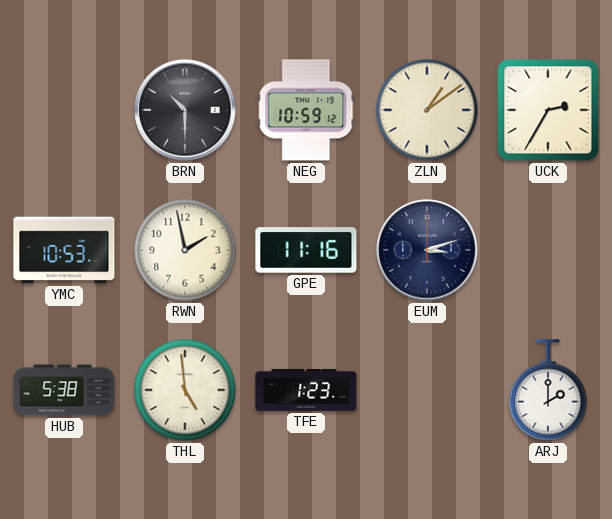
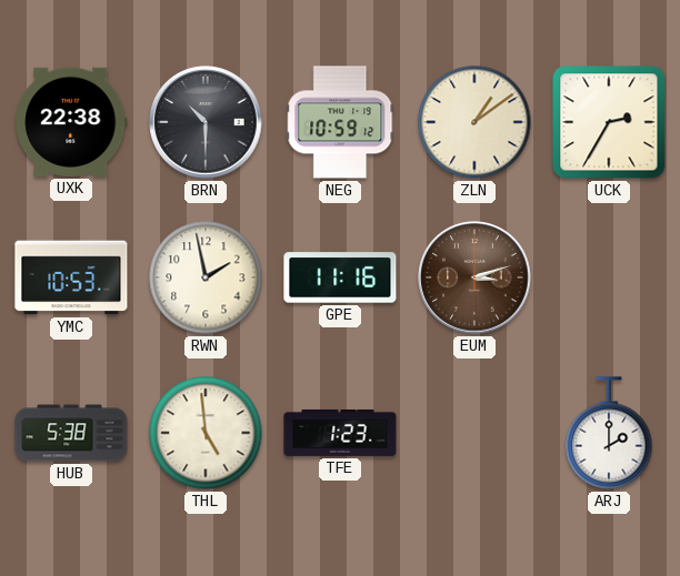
UXK: none -> 22:38
EUM dial: navy -> brown
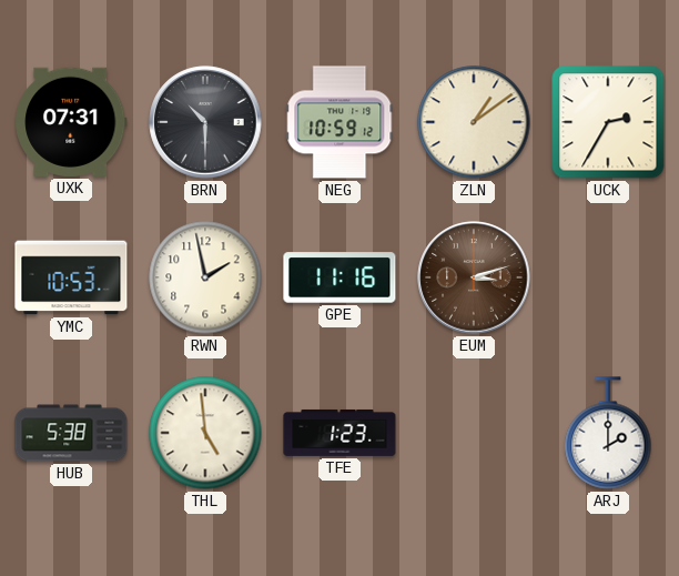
UXK: 22:38 -> 07:31
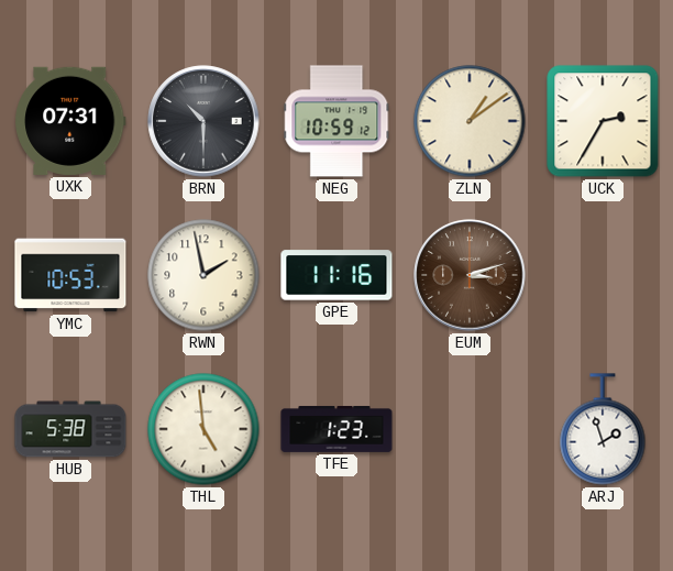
ARJ: 2:00 -> 1:57
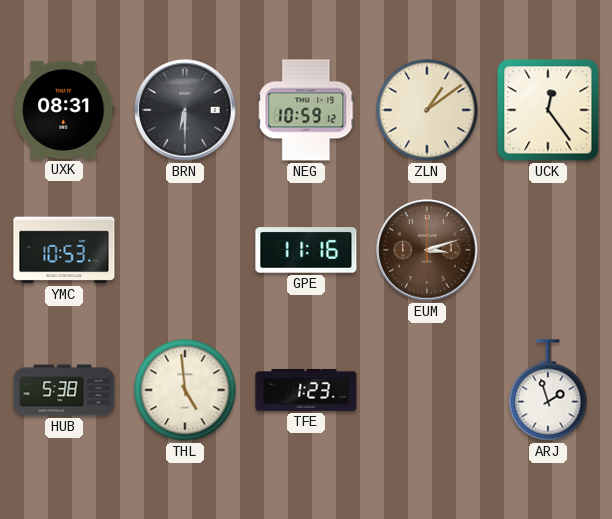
UXK: 07:31 -> 08:31
BRN: 10:30 -> 6:30
UCK: 2:35 -> 12:24
RWN: 1:58 -> none
